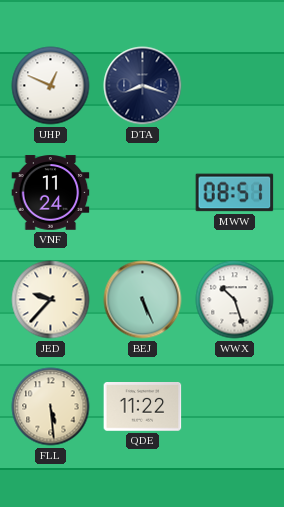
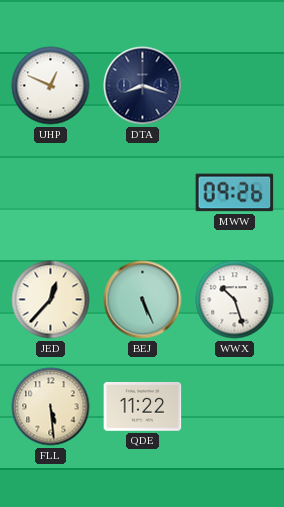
VNF: 11:24 -> none
MWW: 08:51 -> 09:26
JED: 9:37 -> 12:37
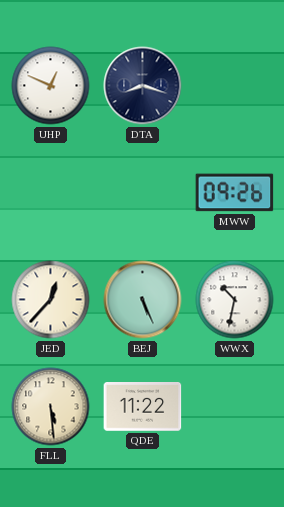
WWX: 10:27 -> 10:32
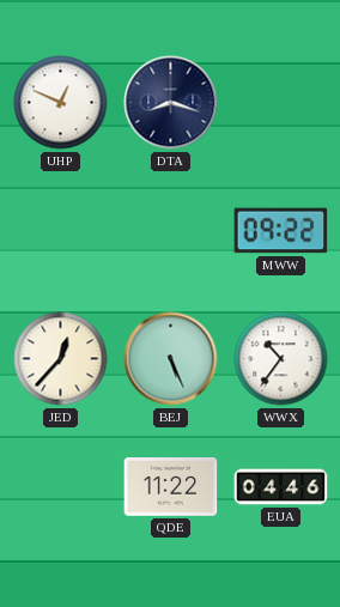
MWW: 09:26 -> 09:22
WWX: 10:32 -> 10:36
FLL: 5:29 -> none
EUA: none -> 04:46
